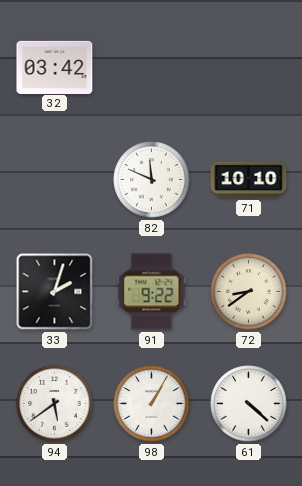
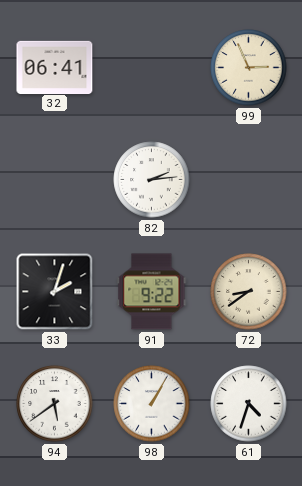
32: 03:42 -> 06:41
99: none -> 2:56
82: 11:49 -> 2:14
71: 10:10 -> none
61: 4:22 -> 4:33
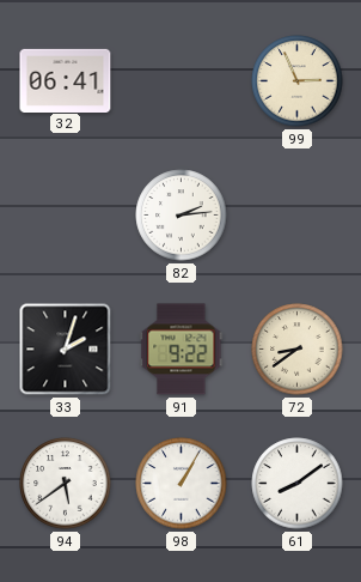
61: 4:33 -> 8:09
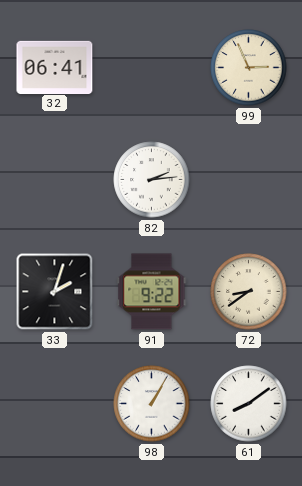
94: 5:39 -> none
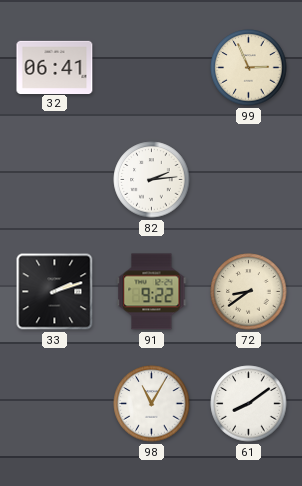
33: 2:03 -> 2:12
98: 1:05 -> 11:05
